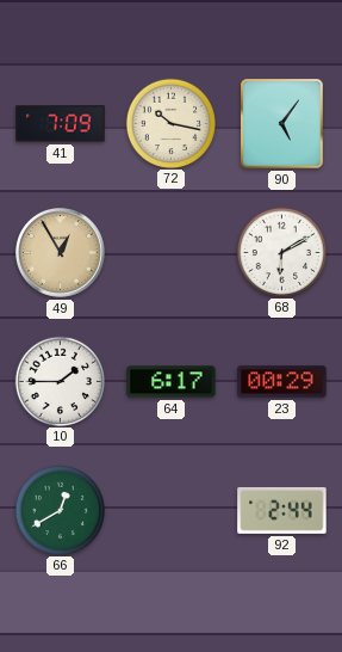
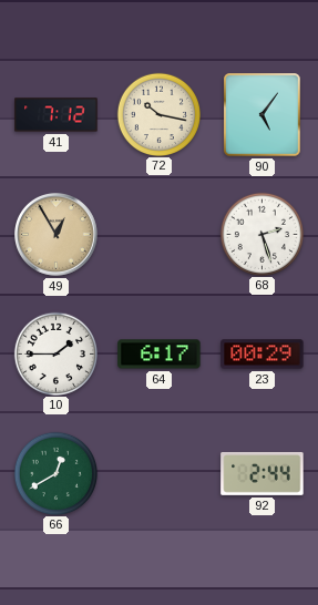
41: 7:09 -> 7:12
68: 6:10 -> 2:27
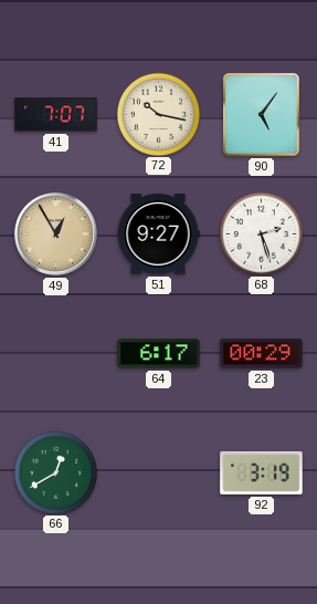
41: 7:12 -> 7:07
51: none -> 9:27
10: 1:45 -> none
92: 2:44 -> 3:19
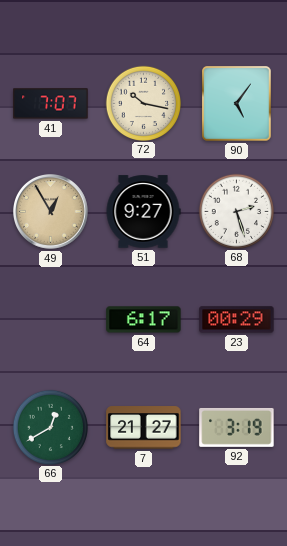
7: none -> 21:27
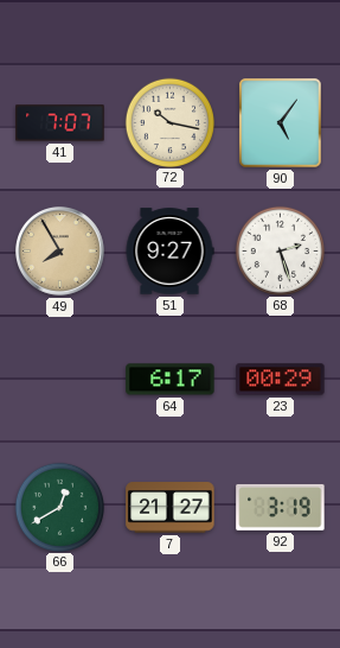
49: 12:55 -> 7:55
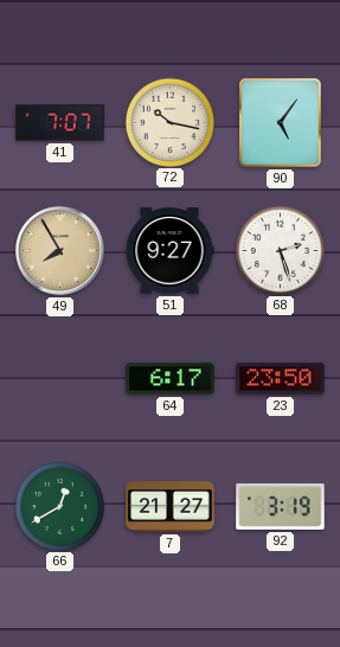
23: 00:29 -> 23:50
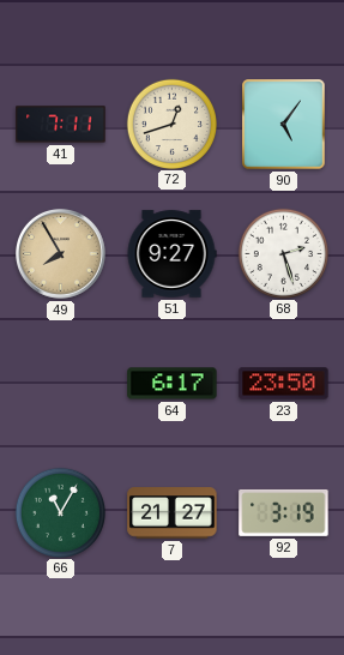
41: 7:07 -> 7:11
72: 10:17 -> 12:42
66: 12:40 -> 11:05
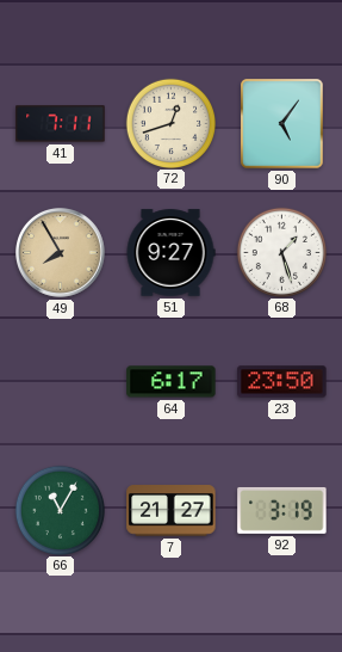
68: 2:27 -> 1:27
